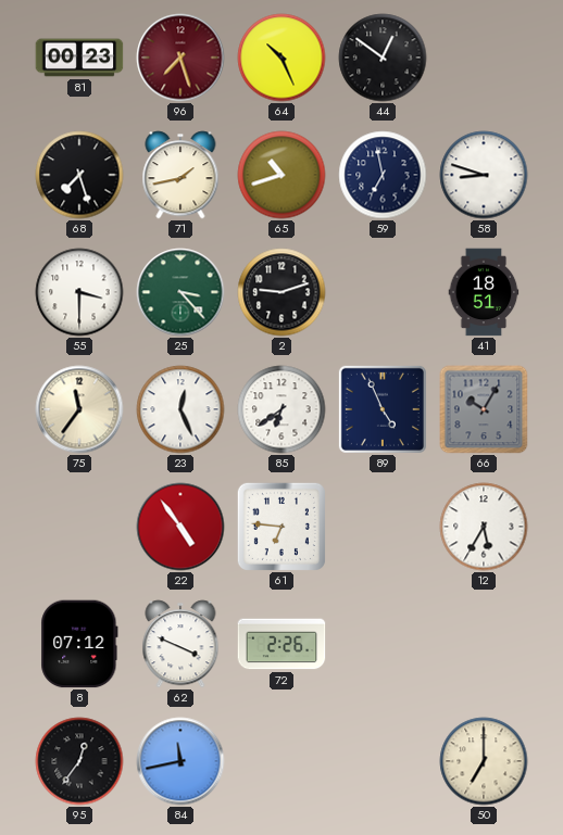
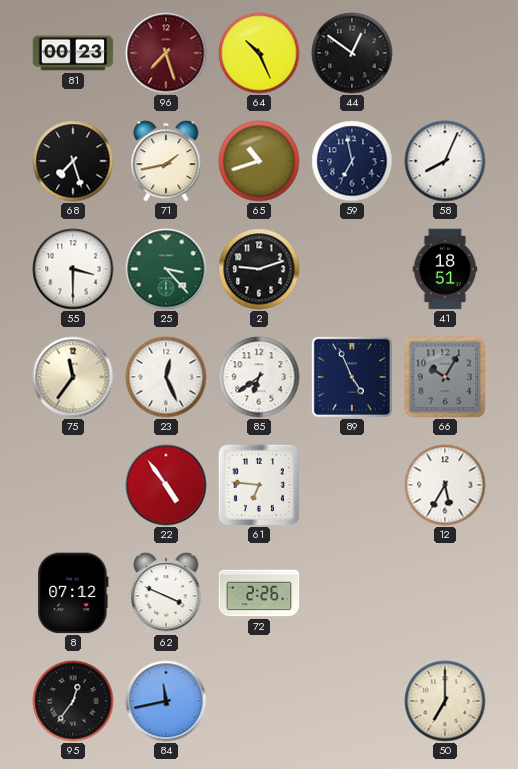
58: 8:48 -> 8:04
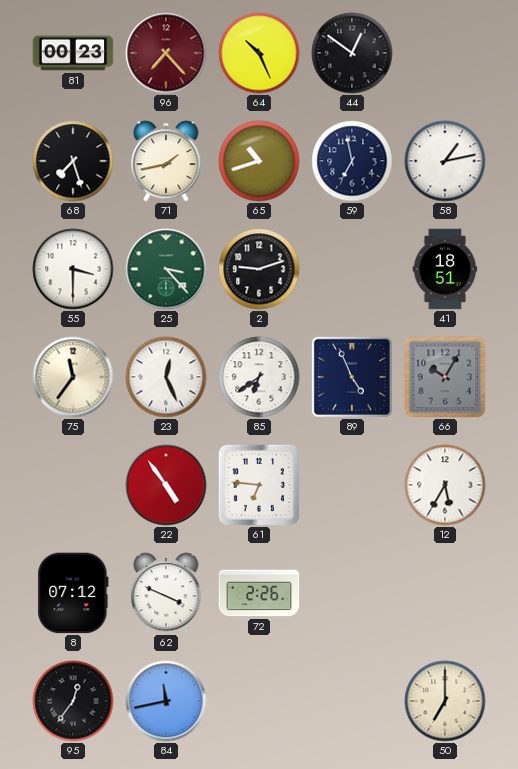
96: 7:27 -> 7:23
58: 8:04 -> 1:13
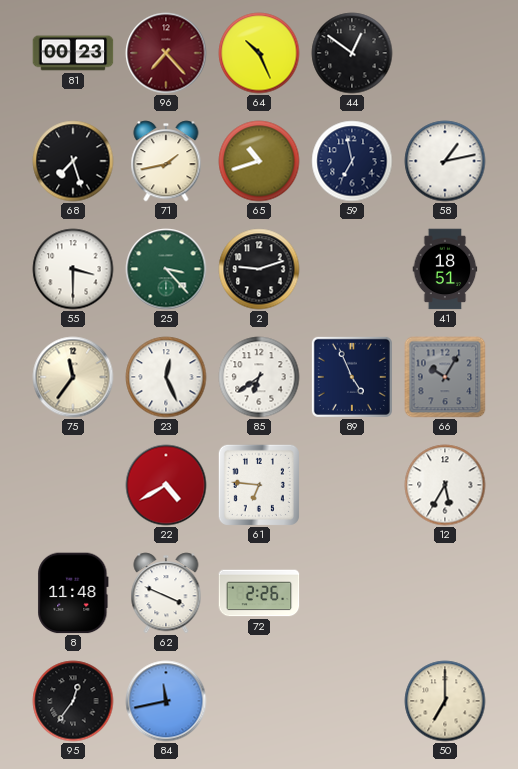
22: 4:54 -> 4:40
8: 07:12 -> 11:48
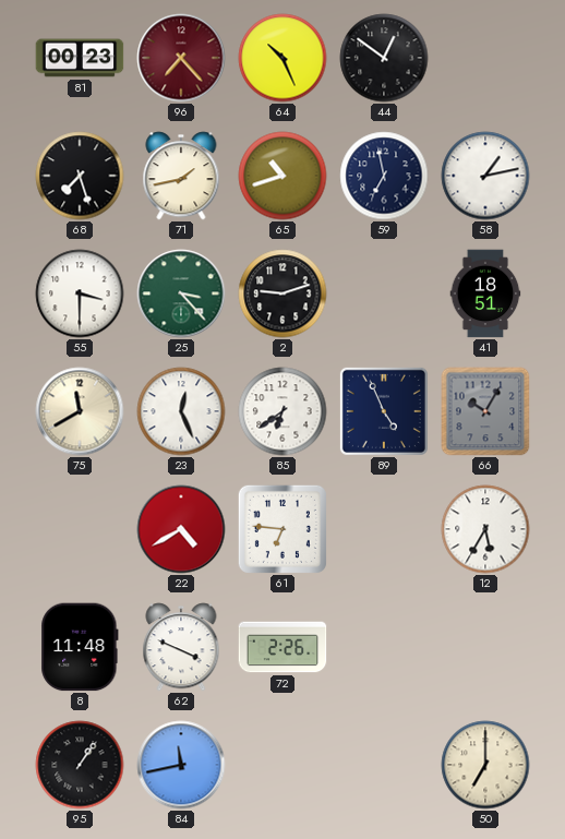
75: 11:36 -> 11:40
95: 12:36 -> 1:06
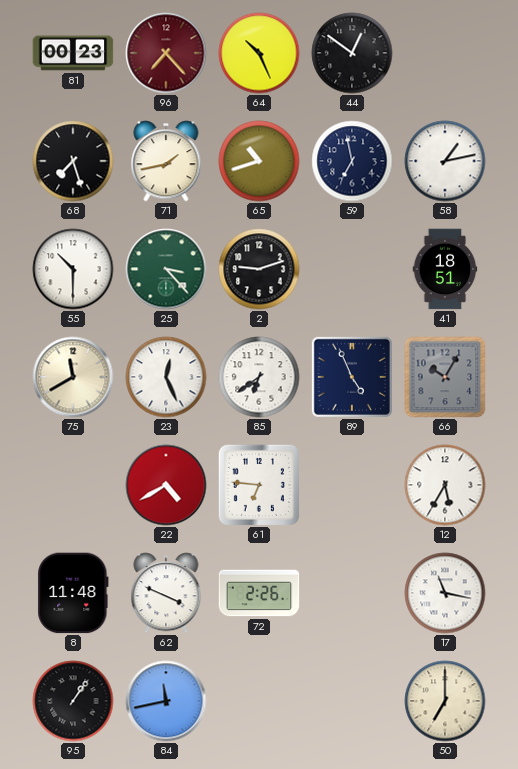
55: 3:30 -> 10:30
17: none -> 11:17
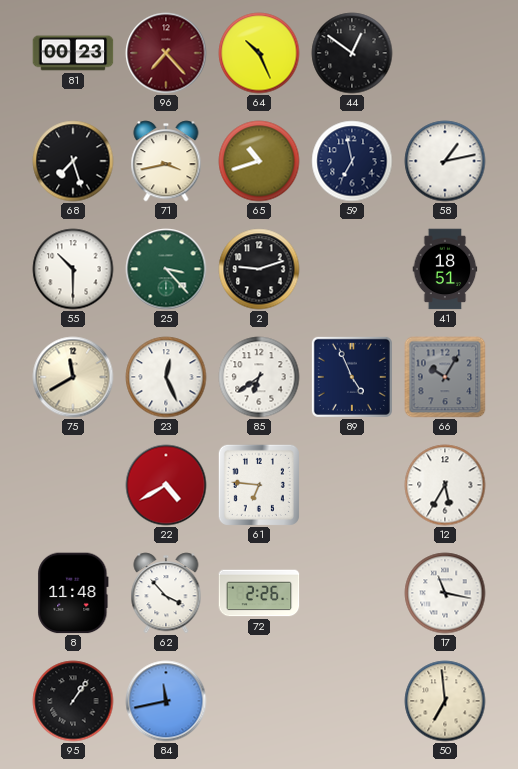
71: 1:43 -> 3:43
62: 3:49 -> 3:53
50: 7:00 -> 6:59
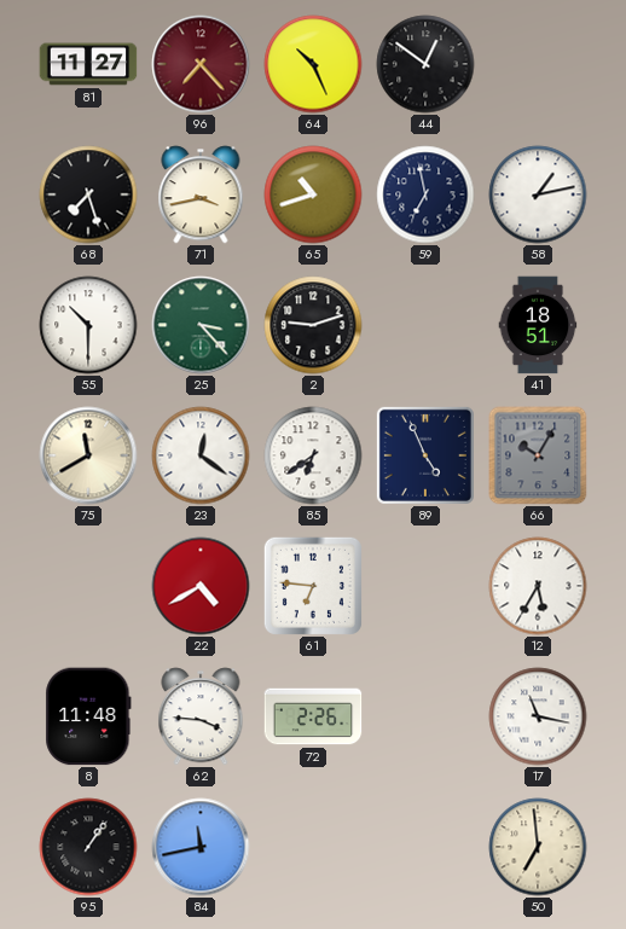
81: 00:23 -> 11:27
23: 12:26 -> 12:21
62: 3:53 -> 3:46
